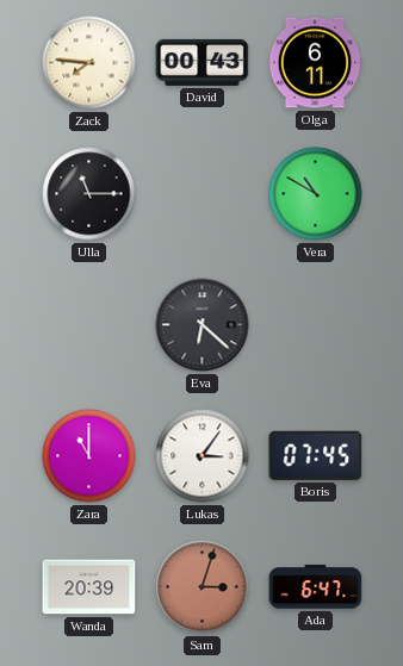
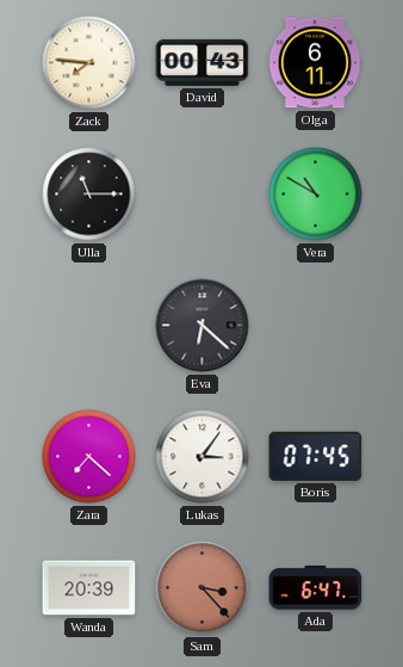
Zara: 11:00 -> 7:22
Sam: 3:03 -> 3:23
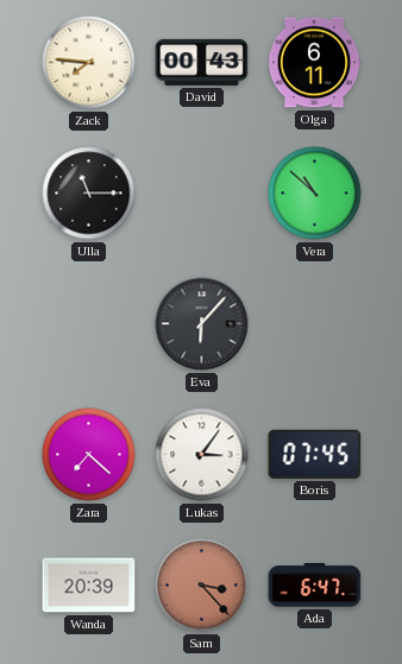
Vera: 10:50 -> 10:52
Eva: 6:22 -> 6:07
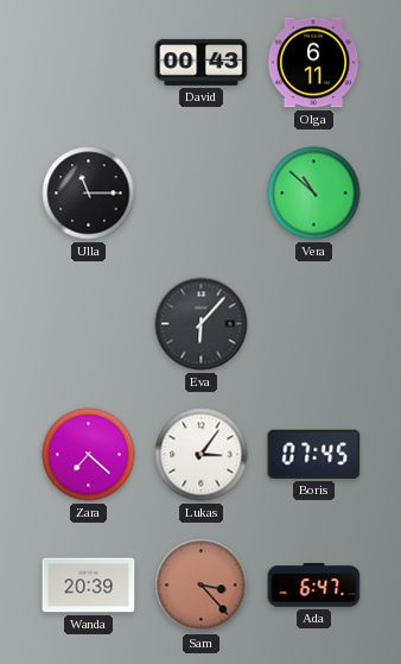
Zack: 7:46 -> none
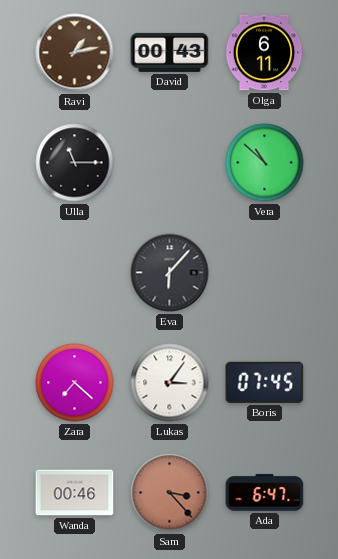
Ravi: none -> 1:13
Wanda: 20:39 -> 00:46
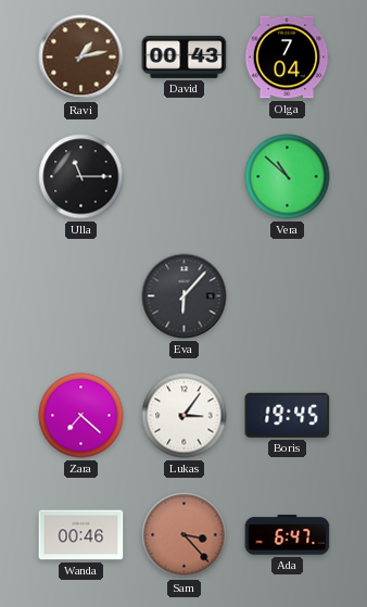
Olga: 6:11 -> 7:04
Boris: 07:45 -> 19:45
